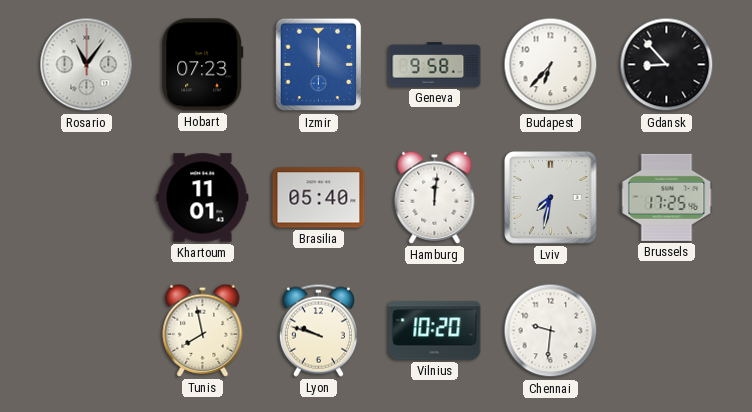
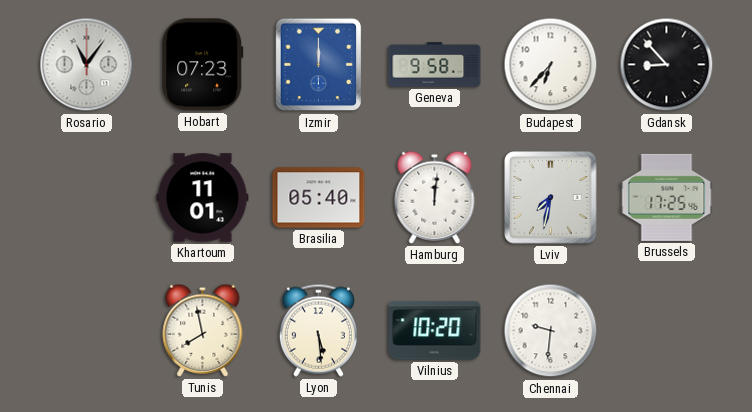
Lyon: 9:48 -> 5:29
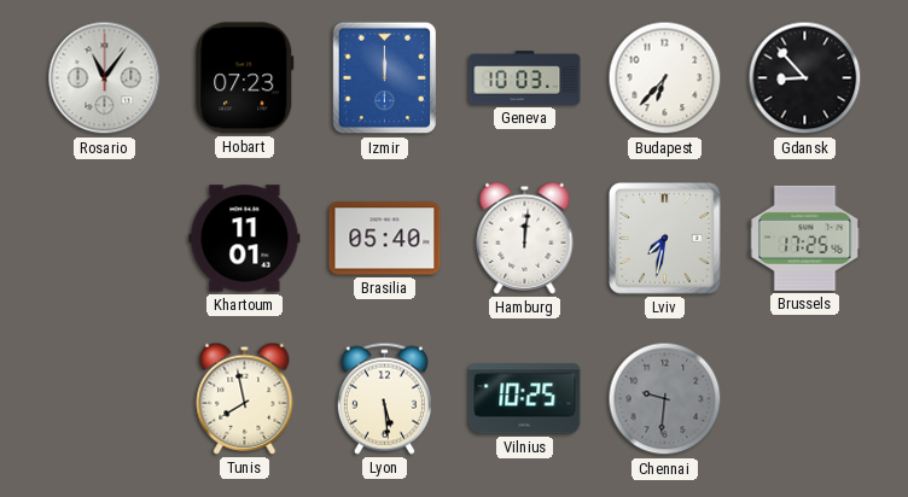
Geneva: 9:58 -> 10:03
Vilnius: 10:20 -> 10:25
Chennai dial: white -> grey
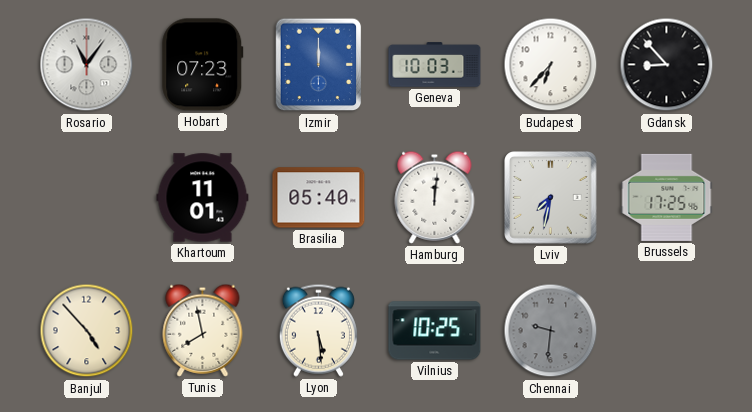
Banjul: none -> 4:53
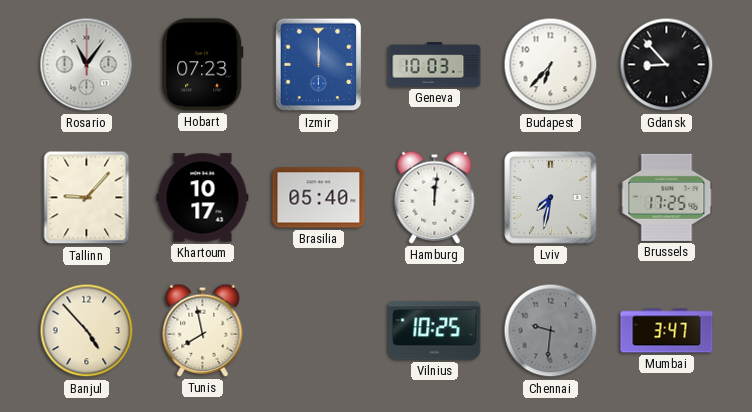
Tallinn: none -> 9:07
Khartoum: 11:01 -> 10:17
Lyon: 5:29 -> none
Mumbai: none -> 3:47
